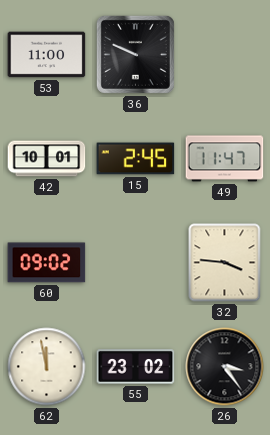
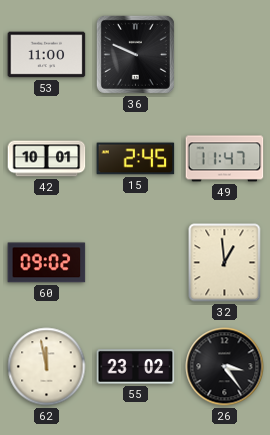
32: 3:46 -> 12:59
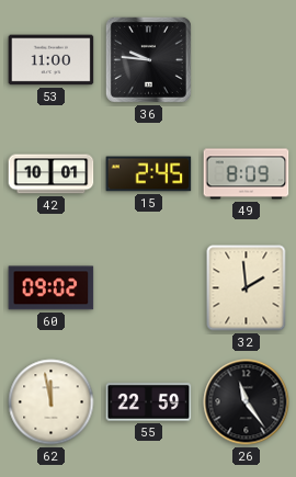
36: 9:49 -> 9:46
49: 11:47 -> 8:09
32: 12:59 -> 1:59
55: 23:02 -> 22:59
26: 3:24 -> 11:24
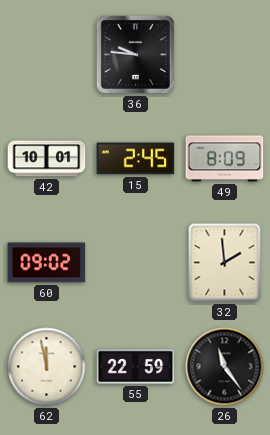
53: 11:00 -> none
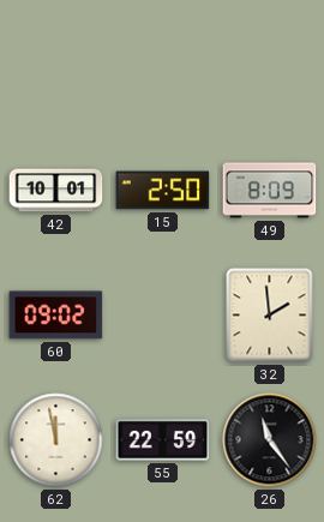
36: 9:46 -> none
15: 2:45 -> 2:50
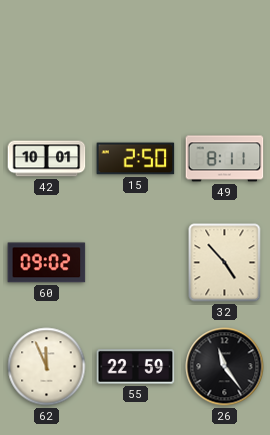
49: 8:09 -> 8:11
32: 1:59 -> 4:53
62: 11:58 -> 11:56
